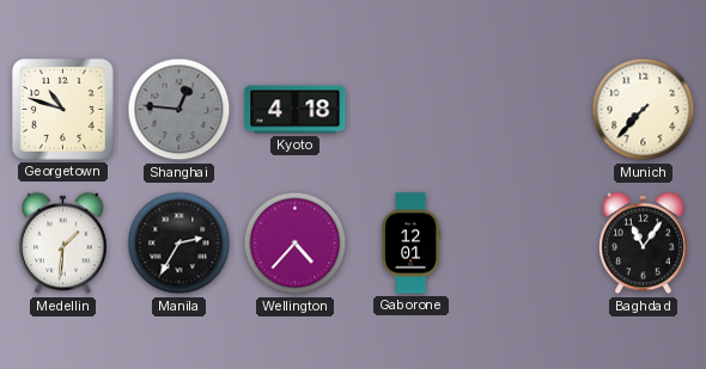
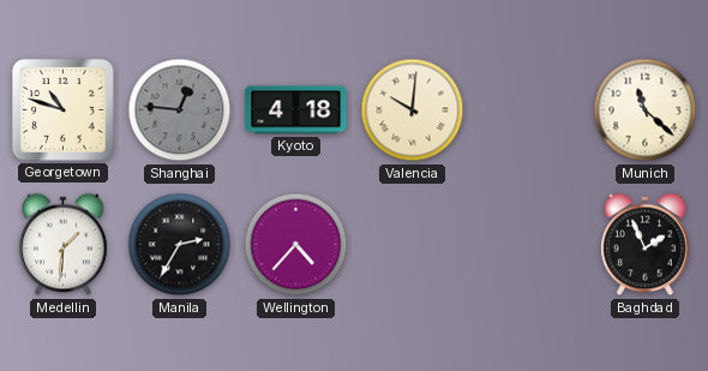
Valencia: none -> 10:01
Munich: 7:37 -> 11:22
Gaborone: 12:01 -> none
Baghdad: 11:06 -> 1:56
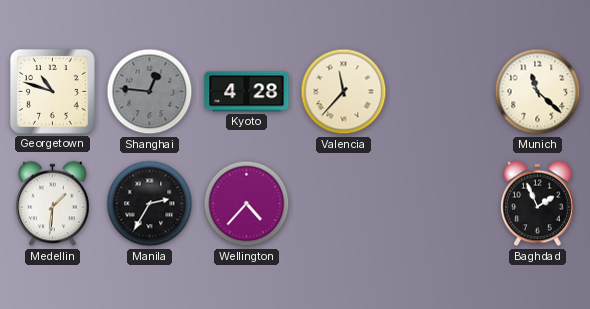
Kyoto: 4:18 -> 4:28
Valencia: 10:01 -> 11:37
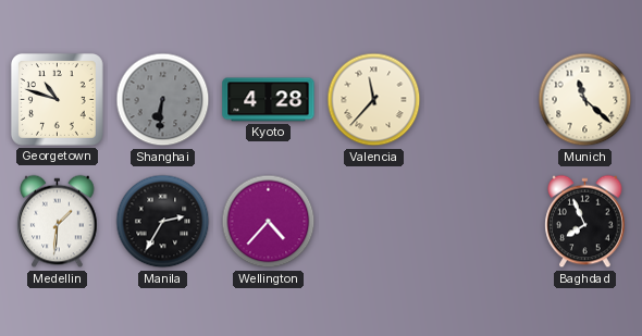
Shanghai: 12:46 -> 6:31
Baghdad: 1:56 -> 7:56
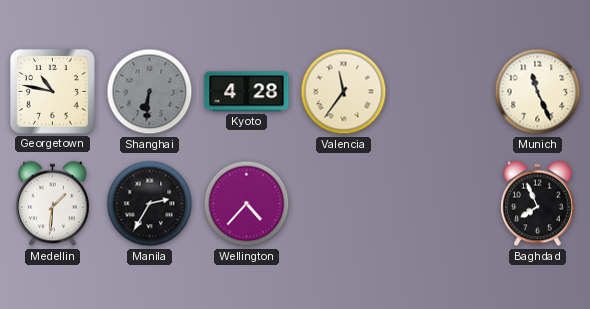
Georgetown: 10:48 -> 10:47
Valencia: 11:37 -> 11:36
Munich: 11:22 -> 11:26
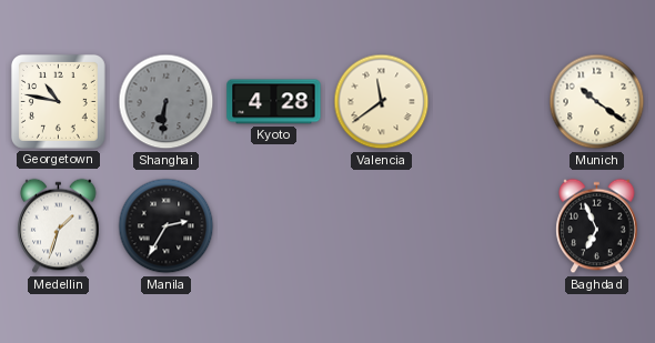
Valencia: 11:36 -> 11:39
Munich: 11:26 -> 10:21
Medellin: 1:31 -> 1:33
Wellington: 4:37 -> none
Baghdad: 7:56 -> 6:56
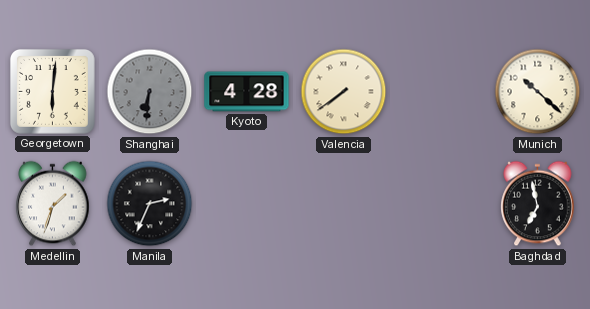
Georgetown: 10:47 -> 6:01
Valencia: 11:39 -> 7:39
Munich: 10:21 -> 10:22
Manila: 2:35 -> 2:34
Baghdad: 6:56 -> 6:58
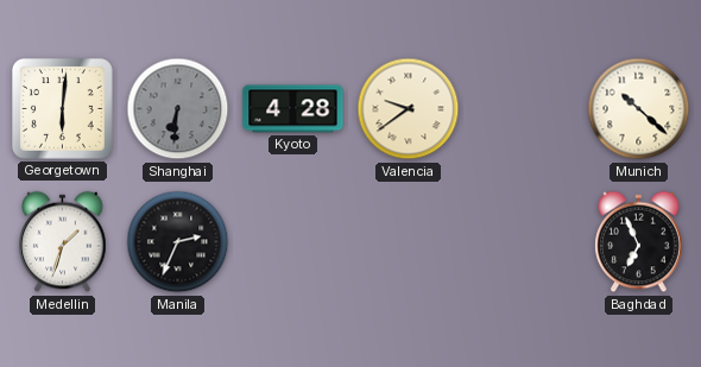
Valencia: 7:39 -> 9:39
Baghdad: 6:58 -> 6:56
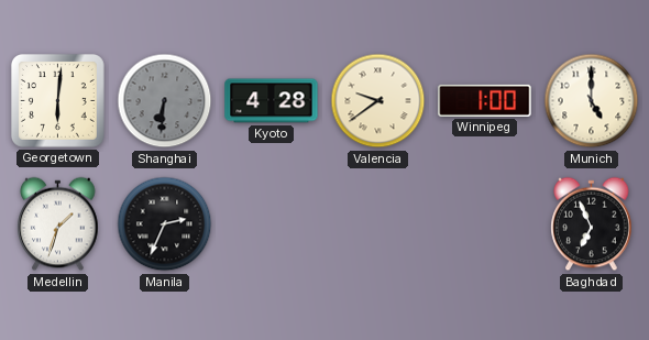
Winnipeg: none -> 1:00
Munich: 10:22 -> 5:00
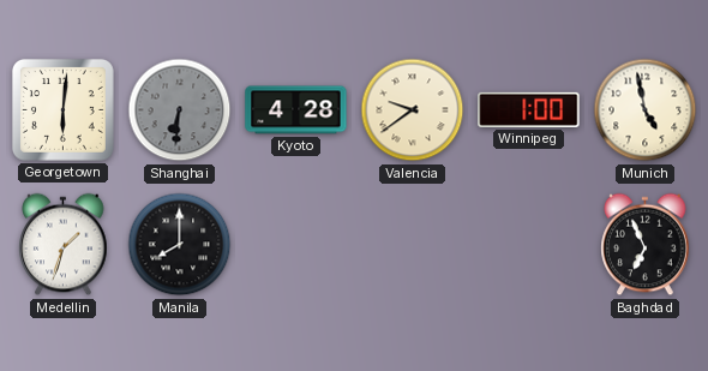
Munich: 5:00 -> 4:58
Manila: 2:34 -> 8:00
